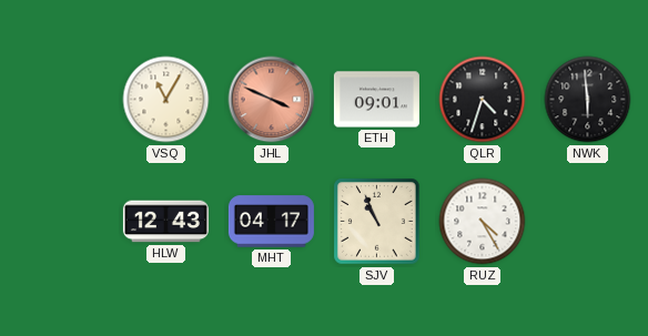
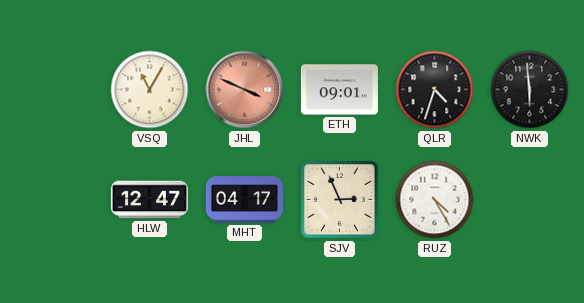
HLW: 12:43 -> 12:47
SJV: 10:56 -> 2:56
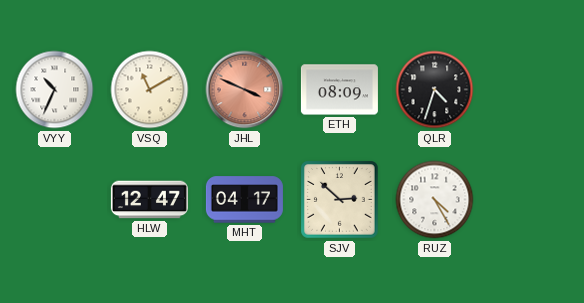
VYY: none -> 10:34
VSQ: 11:05 -> 11:10
ETH: 09:01 -> 08:09
NWK: 5:59 -> none
SJV: 2:56 -> 2:52
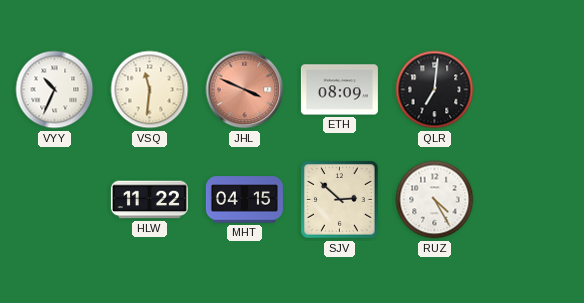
VSQ: 11:10 -> 11:31
QLR: 4:33 -> 7:01
HLW: 12:47 -> 11:22
MHT: 04:17 -> 04:15
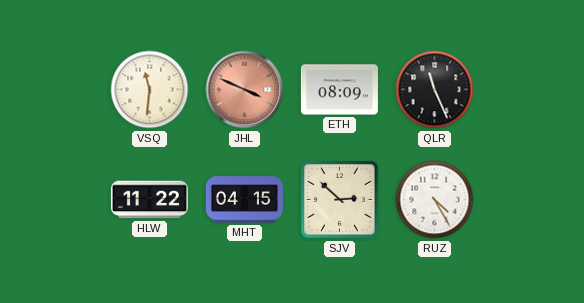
VYY: 10:34 -> none
QLR: 7:01 -> 11:26
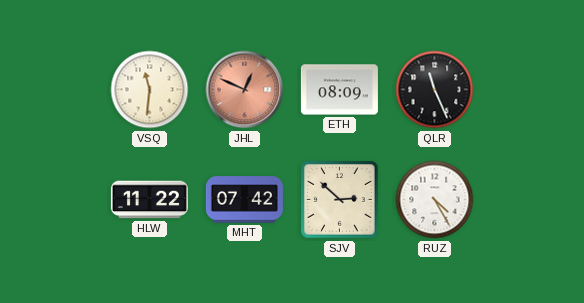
JHL: 3:49 -> 12:49
MHT: 04:15 -> 07:42
